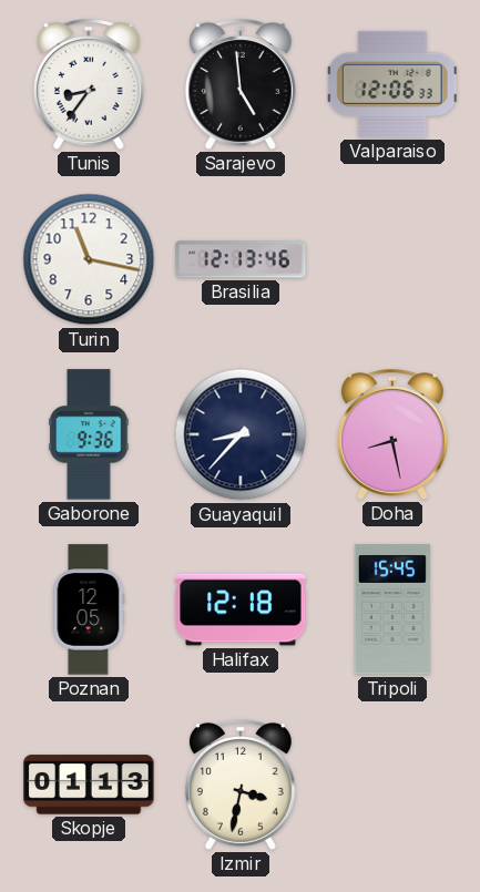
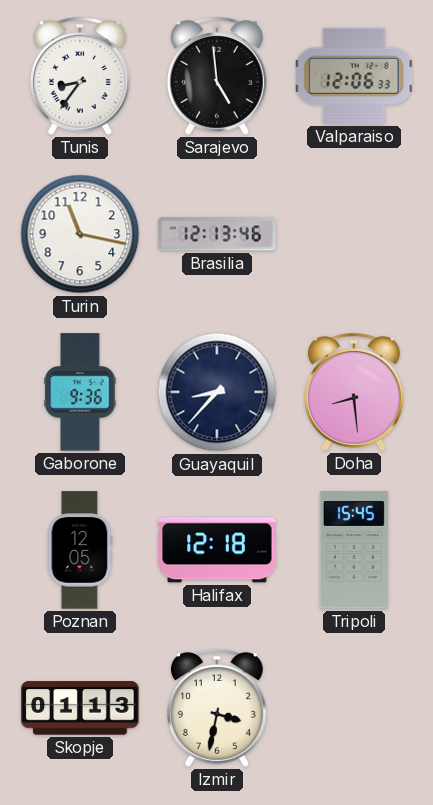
Doha: 8:28 -> 8:29
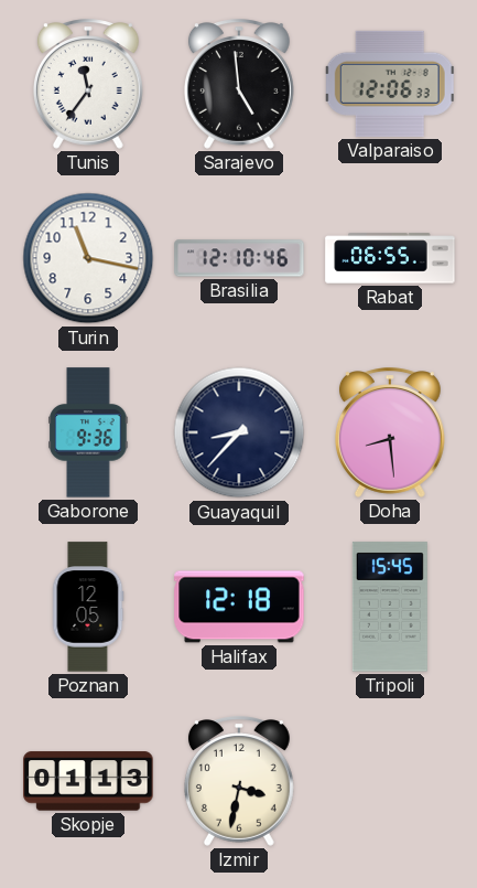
Tunis: 8:36 -> 11:36
Brasilia: 12:13 -> 12:10
Rabat: none -> 06:55
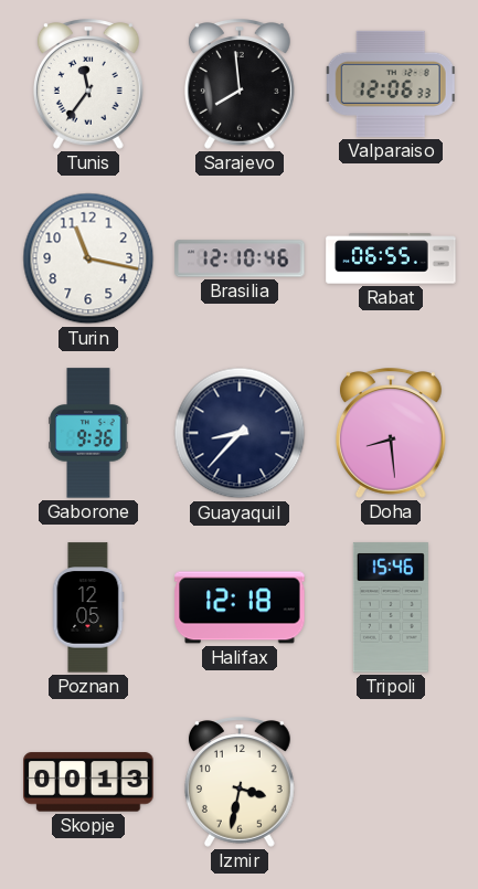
Sarajevo: 4:59 -> 7:59
Tripoli: 15:45 -> 15:46
Skopje: 01:13 -> 00:13
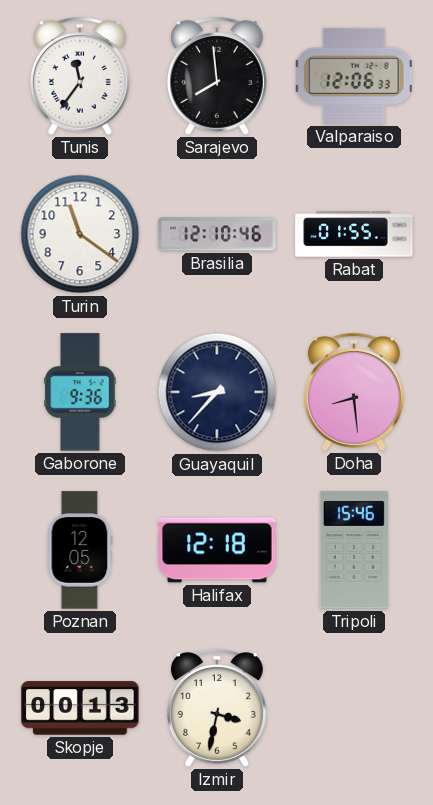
Turin: 11:17 -> 11:21
Rabat: 06:55 -> 01:55
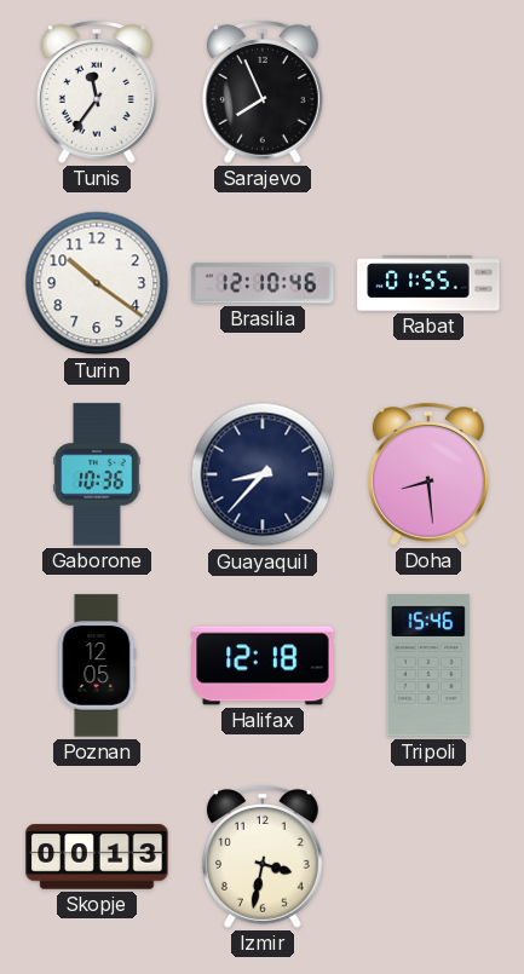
Sarajevo: 7:59 -> 7:56
Valparaiso: 12:06 -> none
Turin: 11:21 -> 10:21
Gaborone: 9:36 -> 10:36
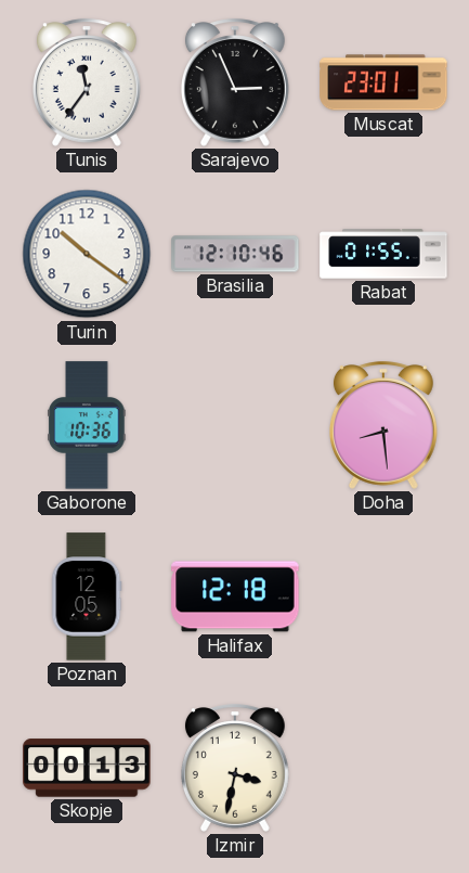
Sarajevo: 7:56 -> 2:56
Muscat: none -> 23:01
Guayaquil: 8:37 -> none
Tripoli: 15:46 -> none
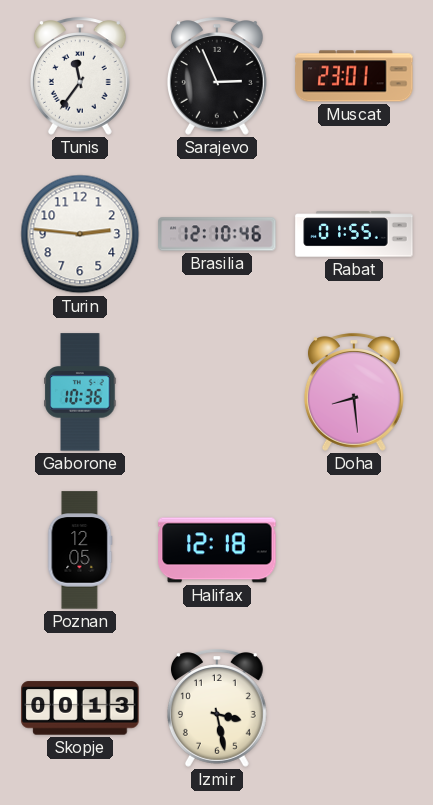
Turin: 10:21 -> 2:46
Izmir: 3:32 -> 3:28
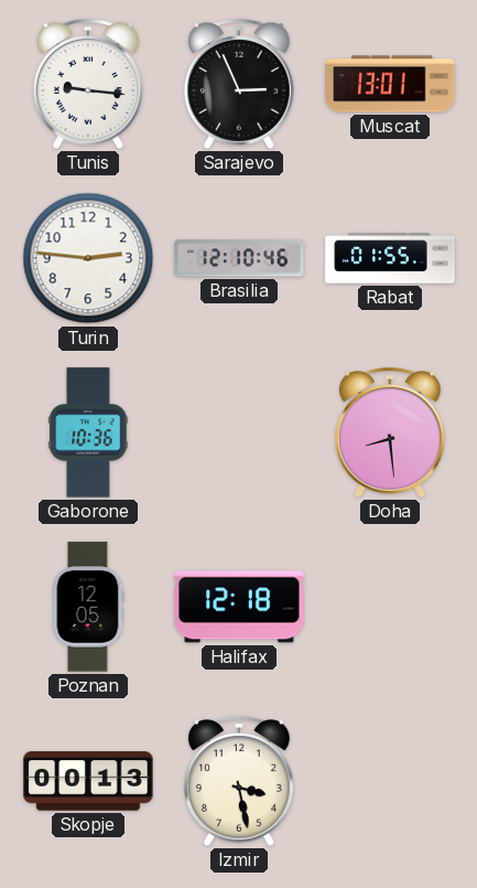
Tunis: 11:36 -> 9:16
Muscat: 23:01 -> 13:01
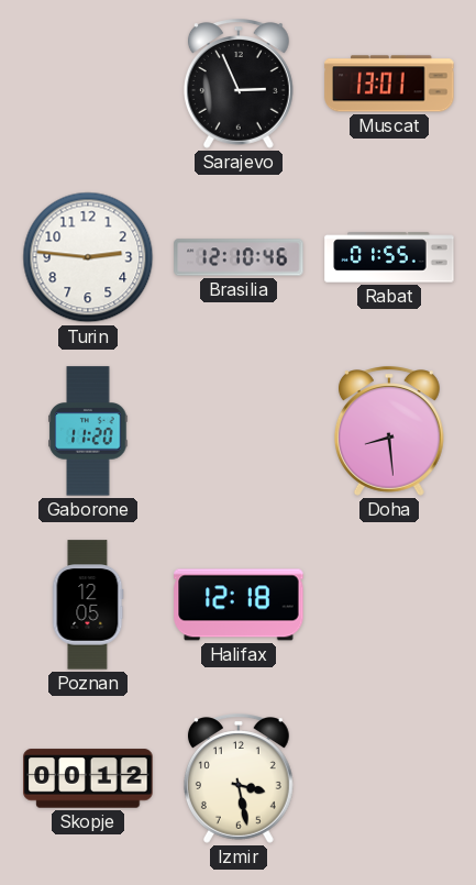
Tunis: 9:16 -> none
Gaborone: 10:36 -> 11:20
Skopje: 00:13 -> 00:12
